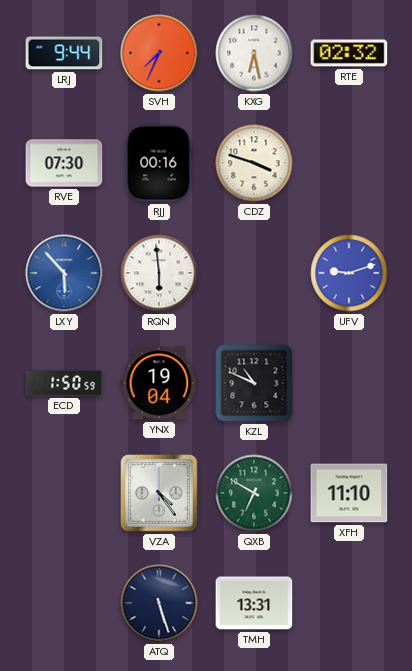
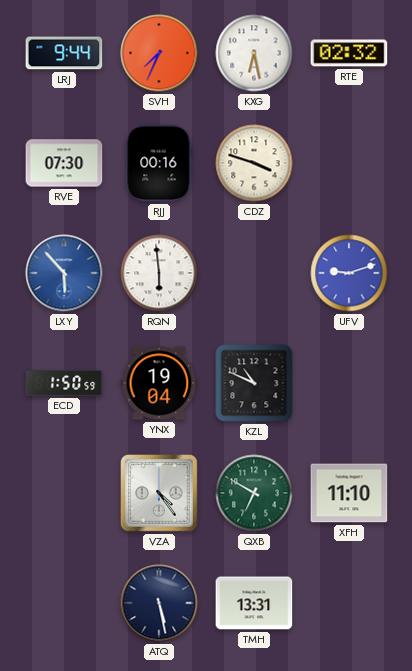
ATQ: 5:27 -> 5:28
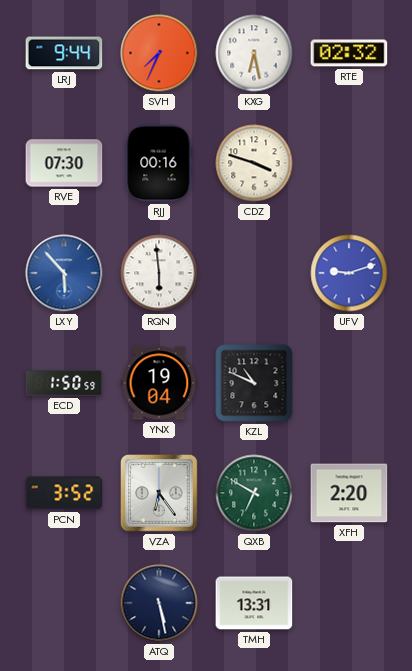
PCN: none -> 3:52
VZA: 4:24 -> 6:24
XFH: 11:10 -> 2:20
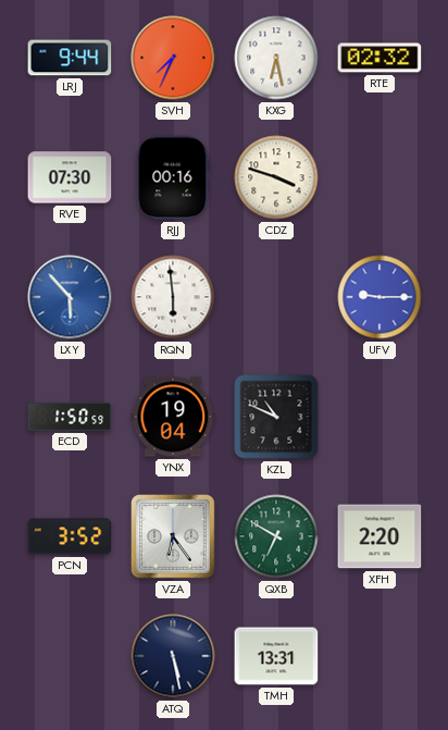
UFV: 9:12 -> 9:15
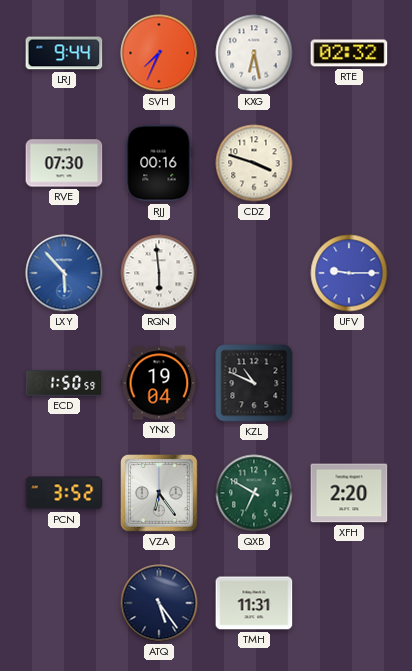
ATQ: 5:28 -> 5:24
TMH: 13:31 -> 11:31
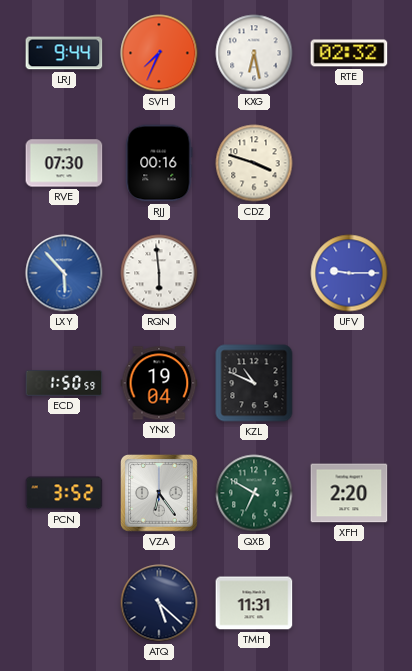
ATQ: 5:24 -> 5:22
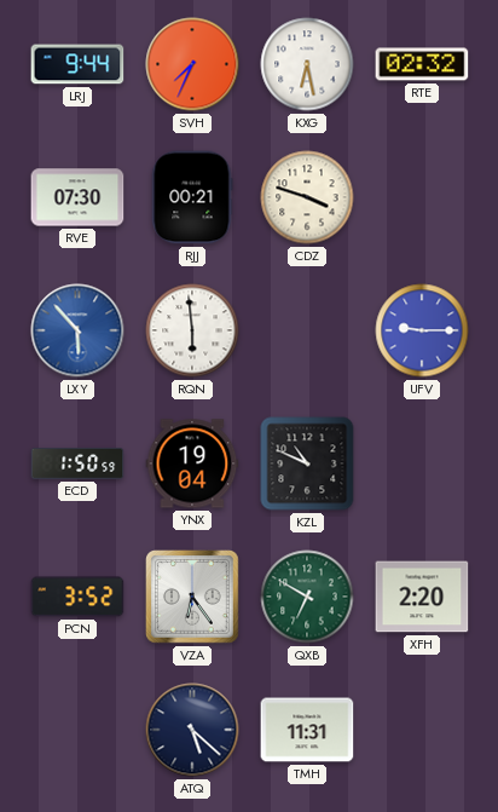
RJJ: 00:16 -> 00:21
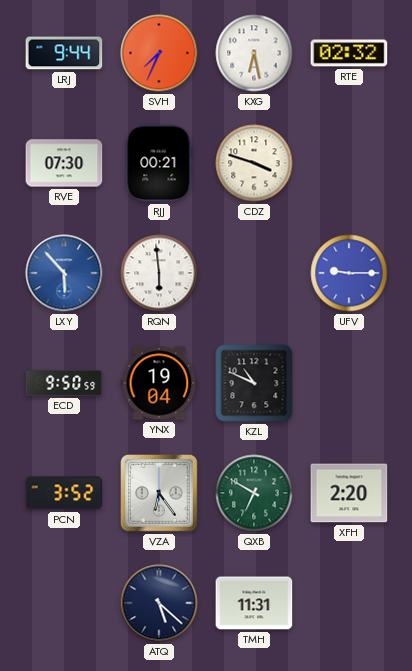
ECD: 1:50 -> 9:50
